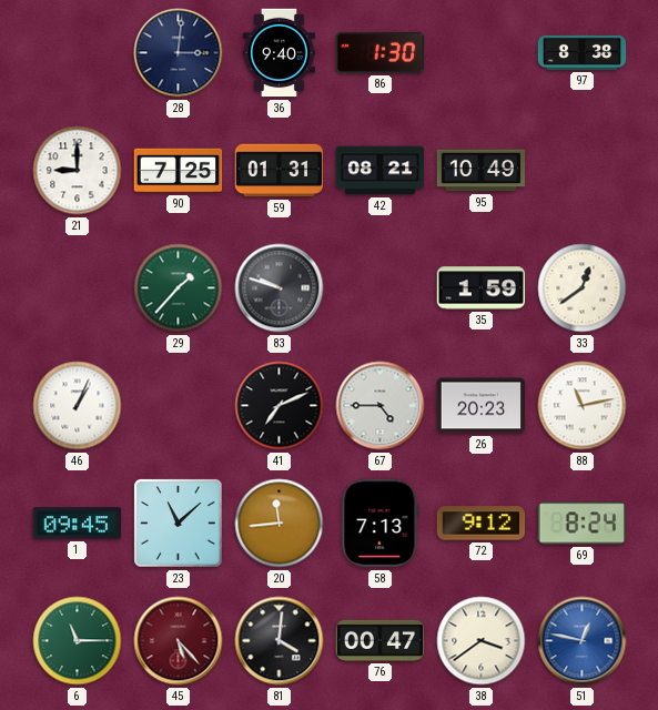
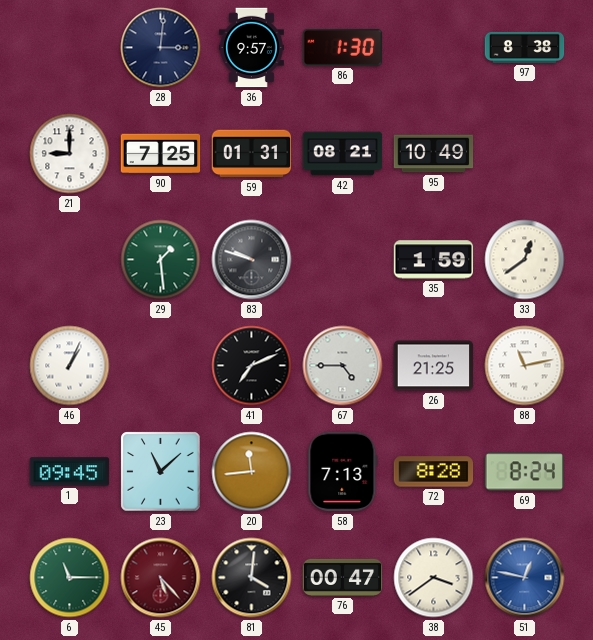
36: 9:40 -> 9:57
29: 1:37 -> 1:29
26: 20:23 -> 21:25
72: 9:12 -> 8:28
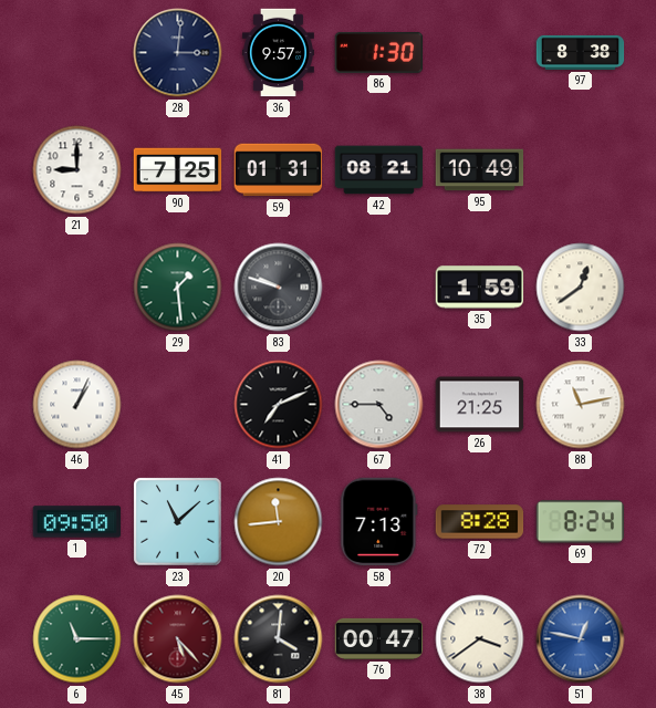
1: 09:45 -> 09:50
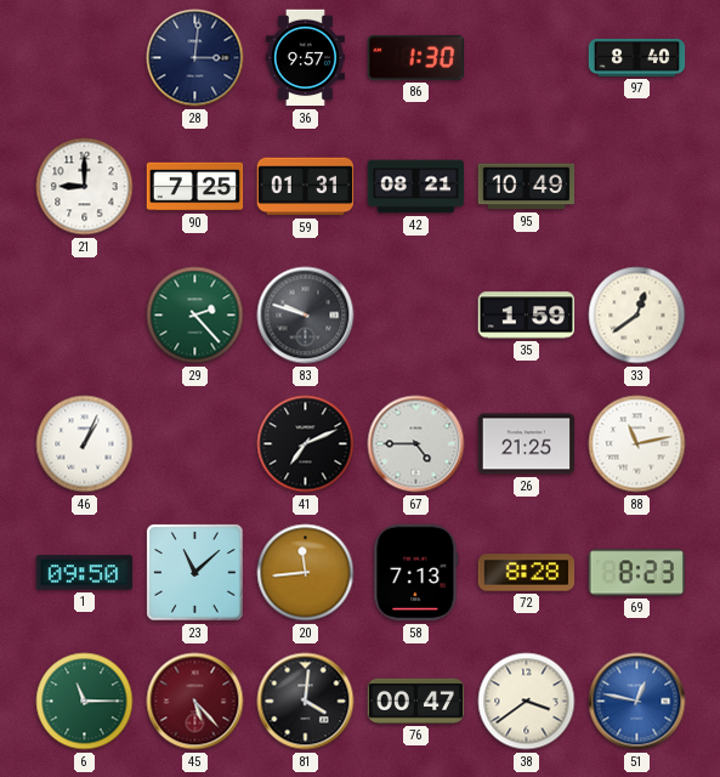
97: 8:38 -> 8:40
29: 1:29 -> 2:23
69: 8:24 -> 8:23
